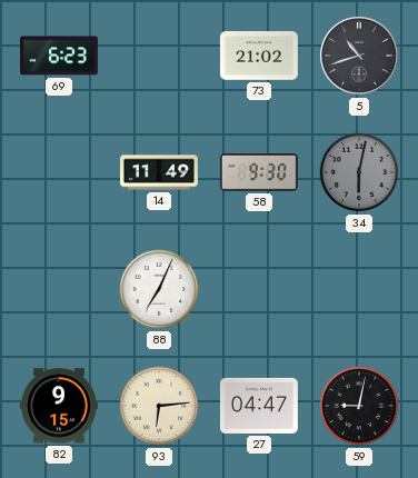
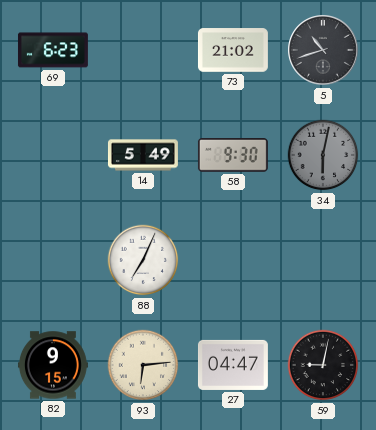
14: 11:49 -> 5:49
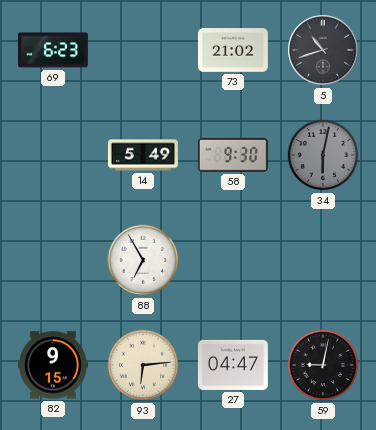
88: 7:04 -> 6:55
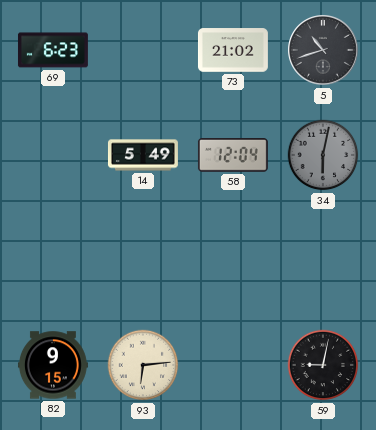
58: 9:30 -> 12:04
88: 6:55 -> none
27: 04:47 -> none
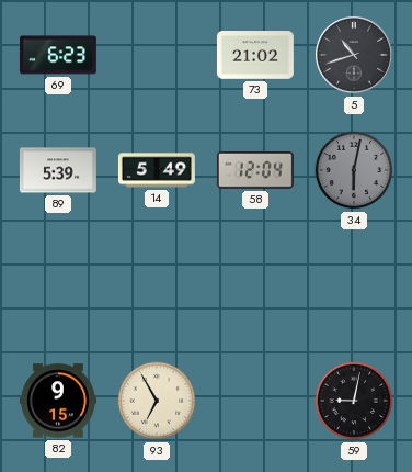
89: none -> 5:39
93: 6:14 -> 6:55
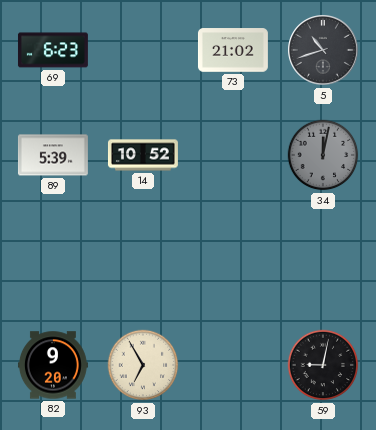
14: 5:49 -> 10:52
58: 12:04 -> none
34: 6:02 -> 12:02
82: 9:15 -> 9:20
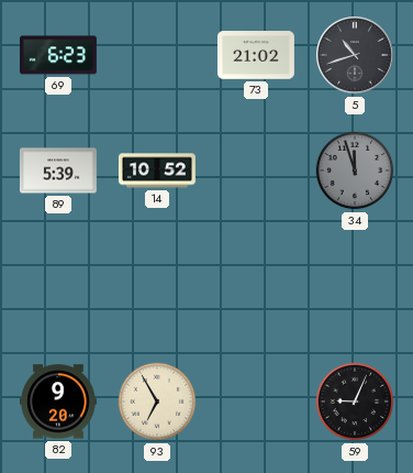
34: 12:02 -> 11:57
59: 9:02 -> 9:04
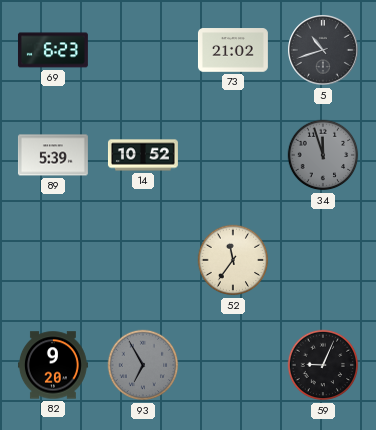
52: none -> 11:36
93 dial: cream -> grey
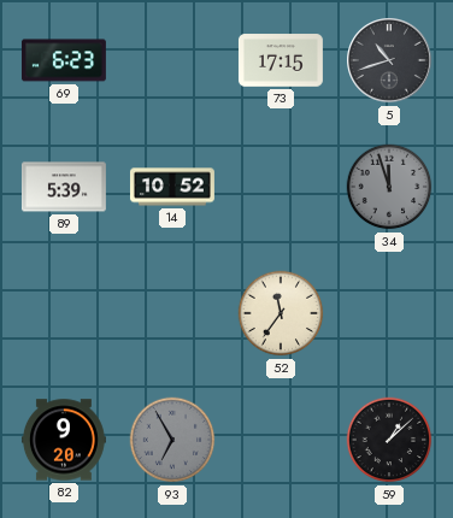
73: 21:02 -> 17:15
59: 9:04 -> 1:08
